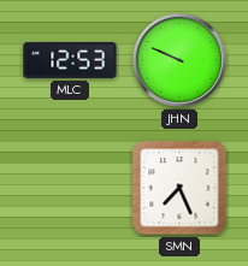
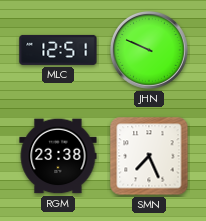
MLC: 12:53 -> 12:51
RGM: none -> 23:38
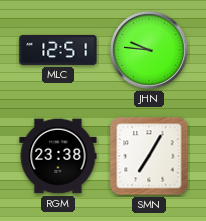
JHN: 9:49 -> 9:46
SMN: 7:26 -> 7:05
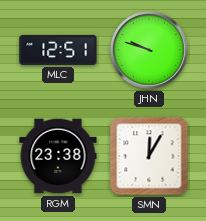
JHN: 9:46 -> 9:48
SMN: 7:05 -> 12:05
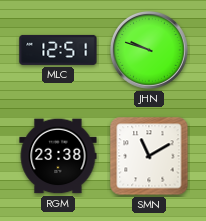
SMN: 12:05 -> 11:10
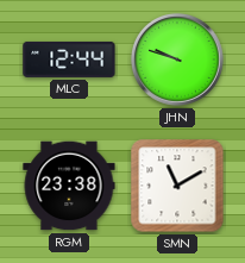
MLC: 12:51 -> 12:44
